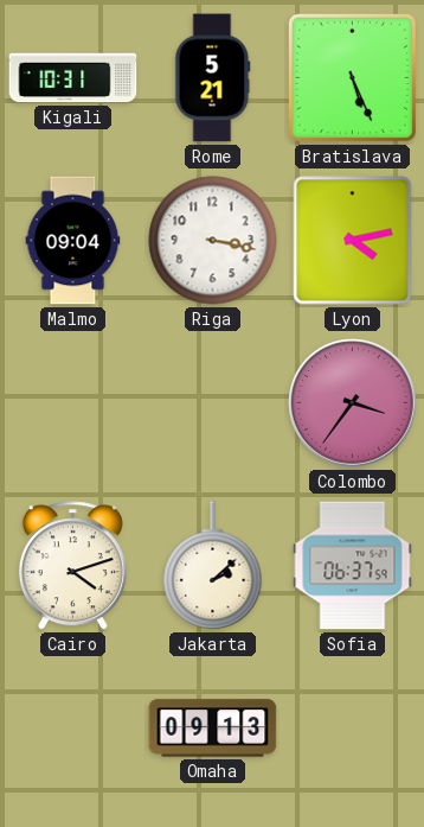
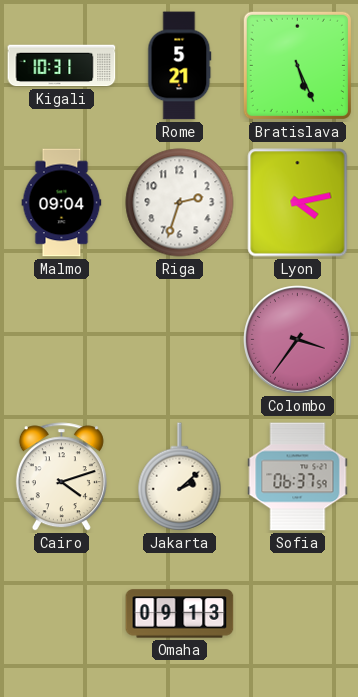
Riga: 3:17 -> 2:33
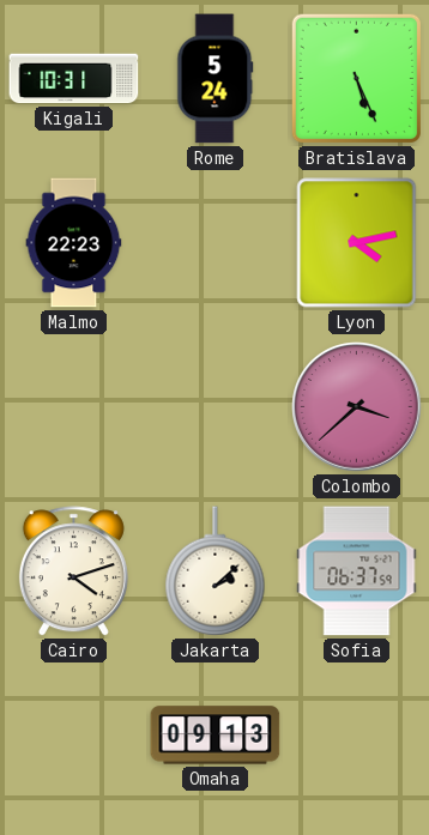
Rome: 5:21 -> 5:24
Malmo: 09:04 -> 22:23
Riga: 2:33 -> none
Colombo: 3:36 -> 3:38
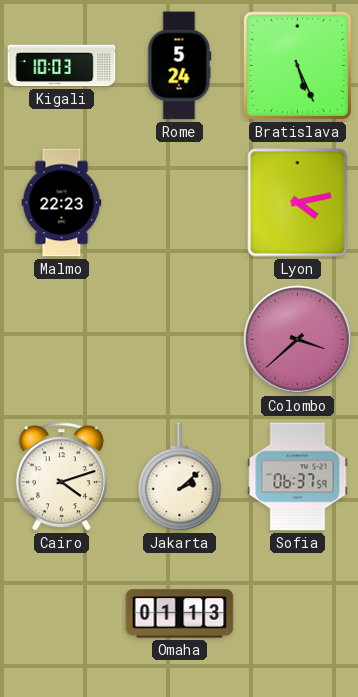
Kigali: 10:31 -> 10:03
Omaha: 09:13 -> 01:13
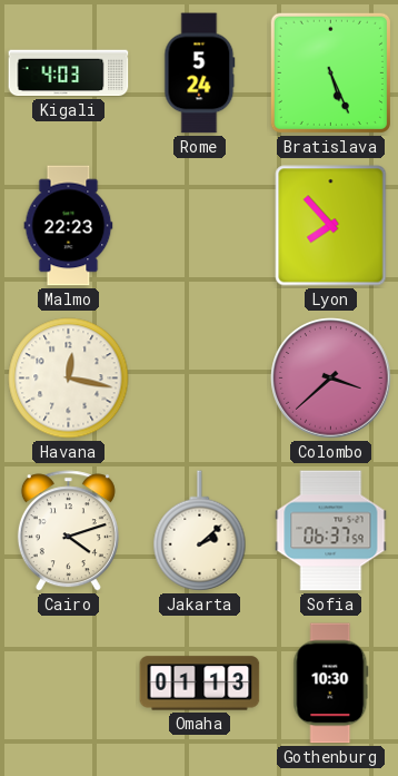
Kigali: 10:03 -> 4:03
Lyon: 4:13 -> 7:53
Havana: none -> 12:17
Gothenburg: none -> 10:30
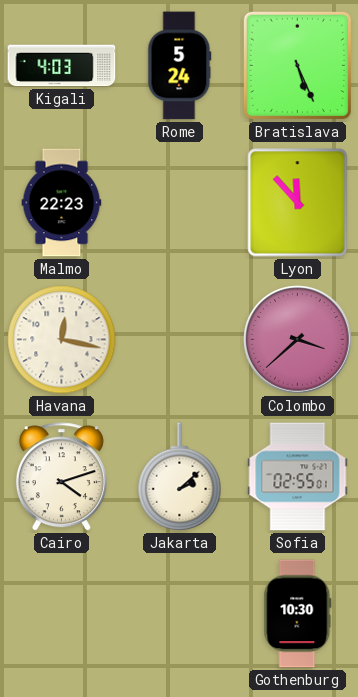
Lyon: 7:53 -> 11:53
Sofia: 06:37 -> 02:55
Omaha: 01:13 -> none
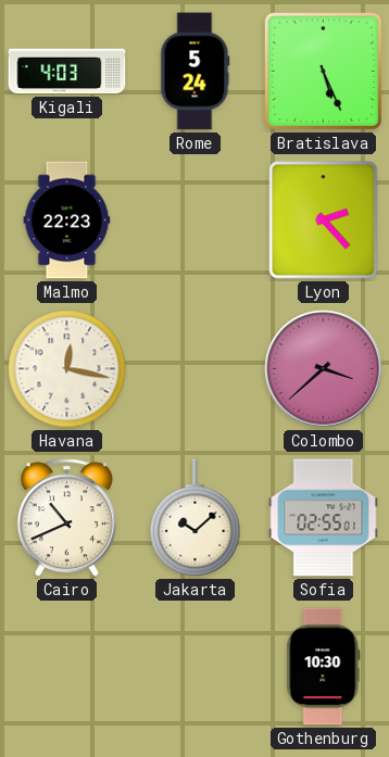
Lyon: 11:53 -> 2:23
Cairo: 4:12 -> 10:41
Jakarta: 2:08 -> 10:08
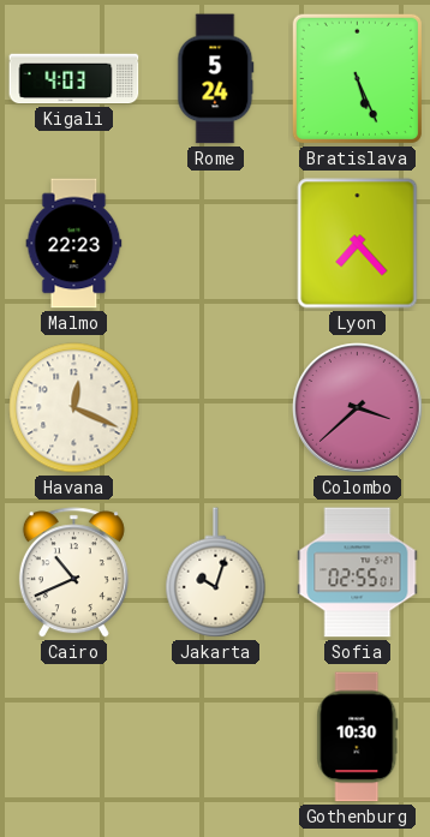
Lyon: 2:23 -> 7:23
Havana: 12:17 -> 12:19
Jakarta: 10:08 -> 10:03
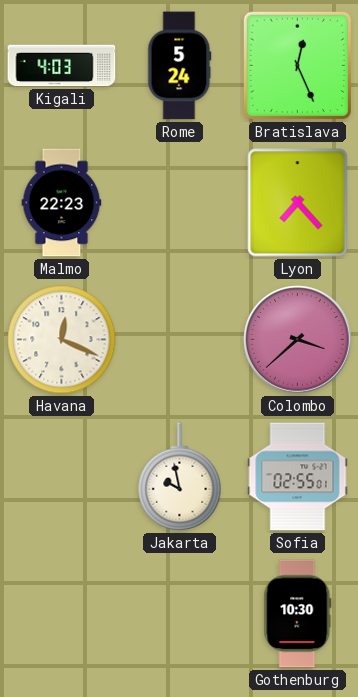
Bratislava: 5:26 -> 12:26
Cairo: 10:41 -> none
Jakarta: 10:03 -> 9:58
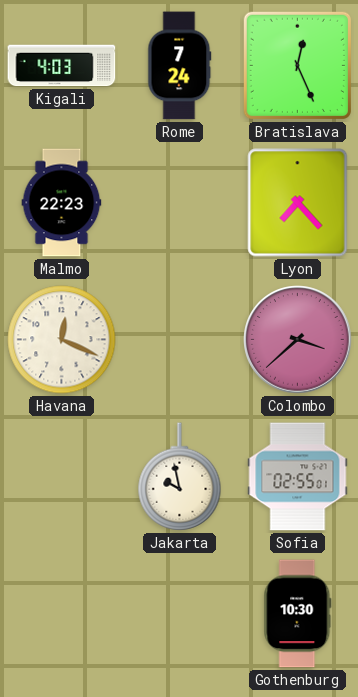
Rome: 5:24 -> 7:24
